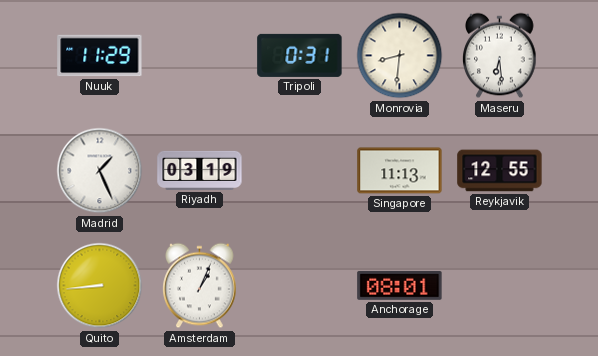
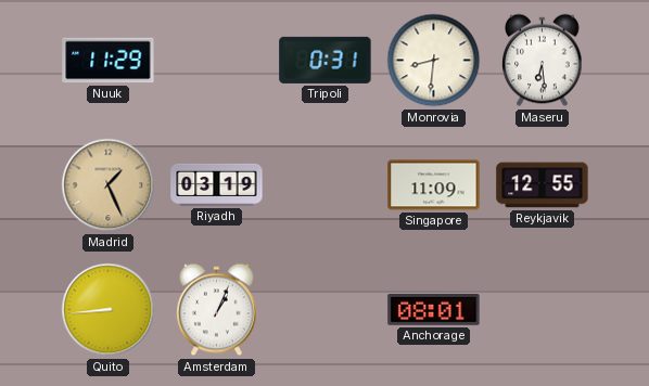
Madrid dial: white -> champagne
Singapore: 11:13 -> 11:09
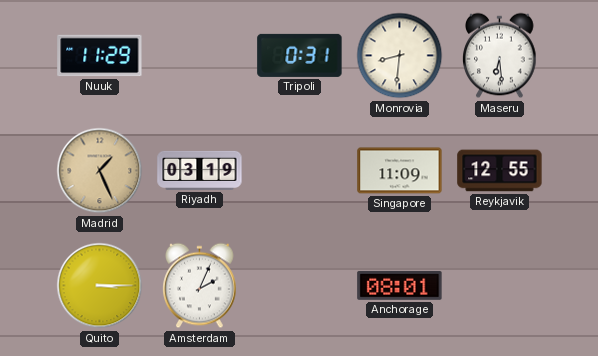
Quito: 8:44 -> 3:15
Amsterdam: 1:04 -> 2:04
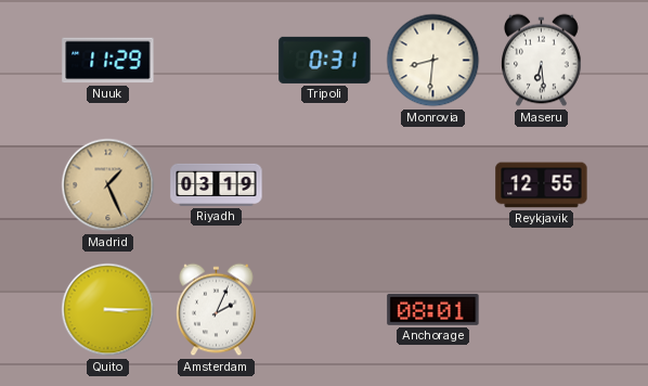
Singapore: 11:09 -> none
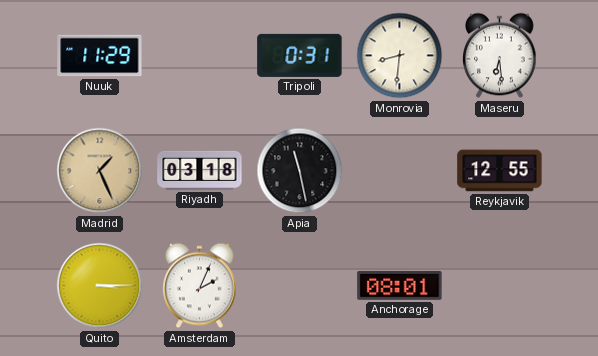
Riyadh: 03:19 -> 03:18
Apia: none -> 11:28
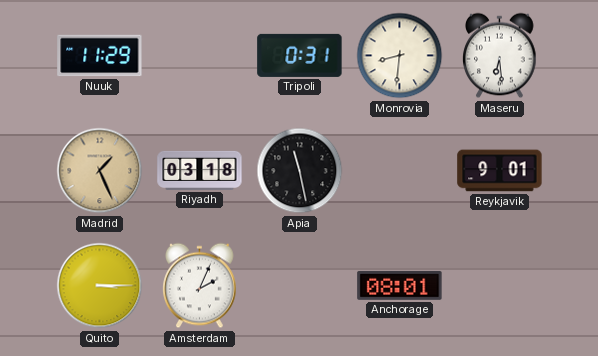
Reykjavik: 12:55 -> 9:01
